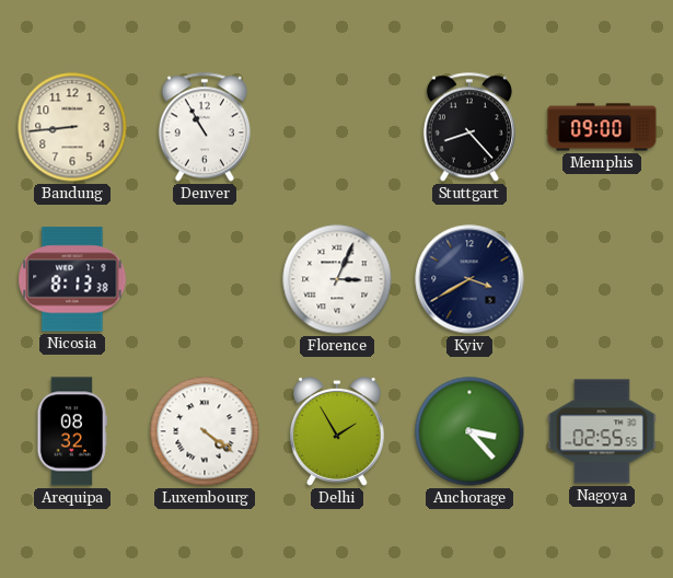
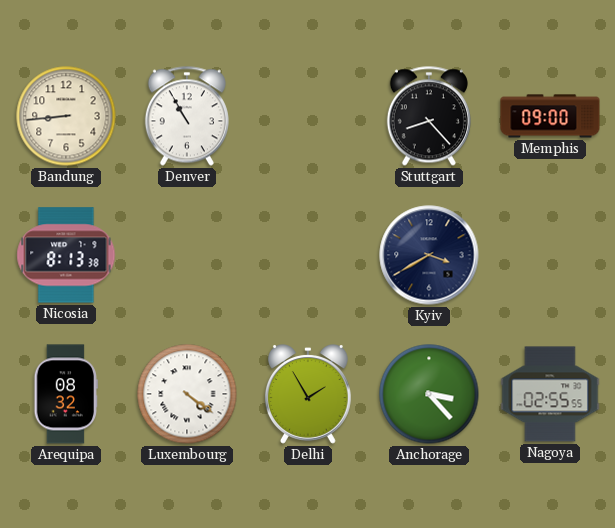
Florence: 3:04 -> none
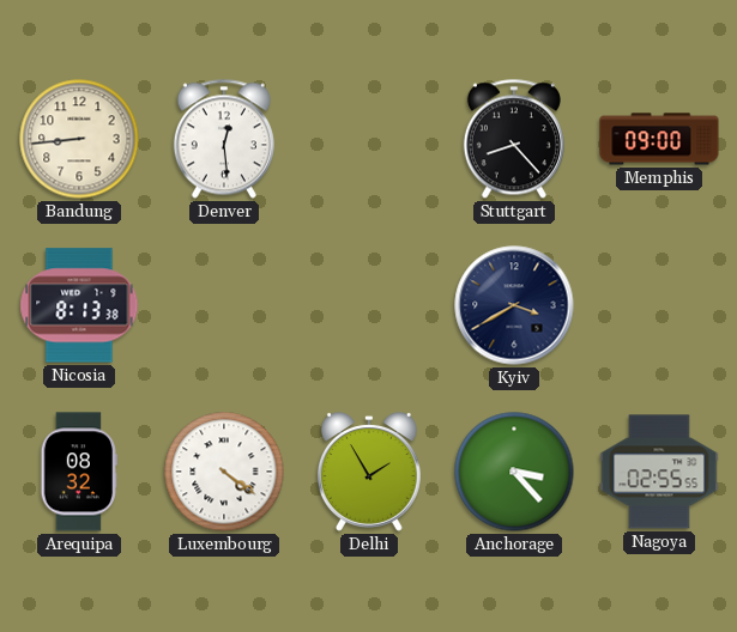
Denver: 10:55 -> 12:29
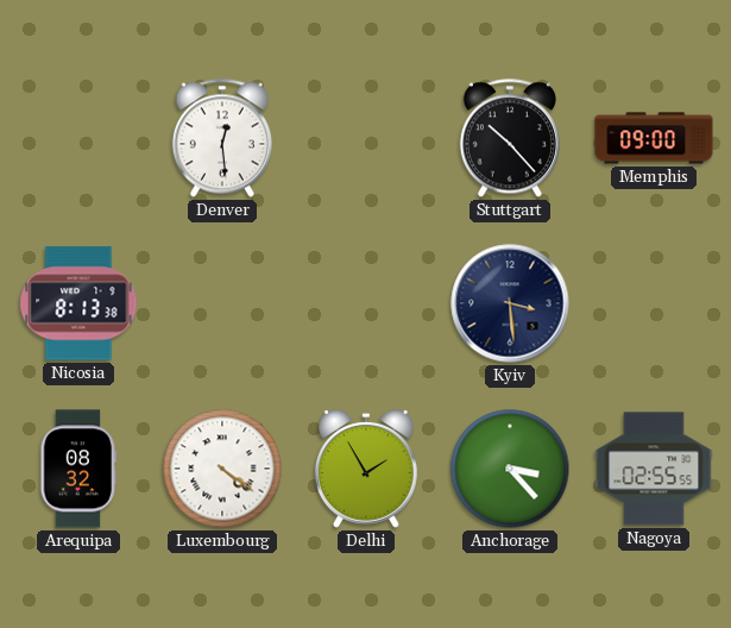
Bandung: 8:44 -> none
Stuttgart: 8:23 -> 10:23
Kyiv: 3:40 -> 3:29
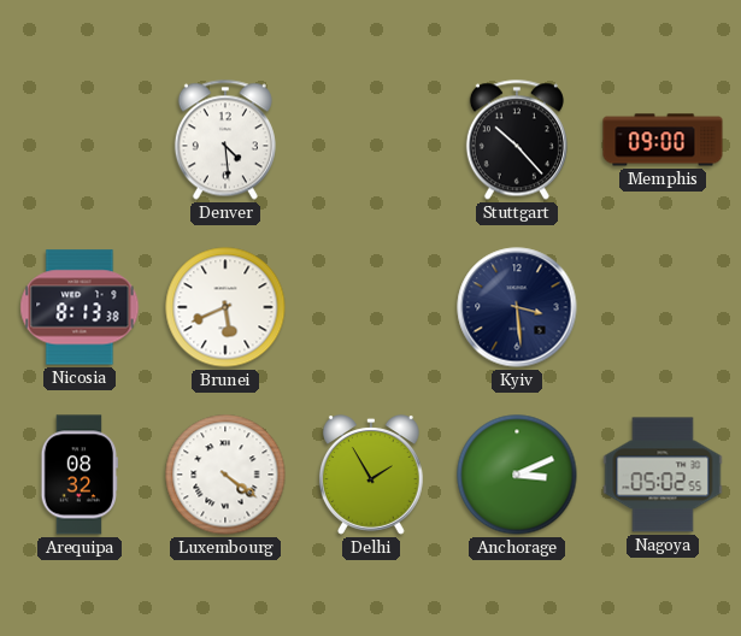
Denver: 12:29 -> 4:29
Brunei: none -> 5:41
Anchorage: 3:23 -> 3:11
Nagoya: 02:55 -> 05:02
